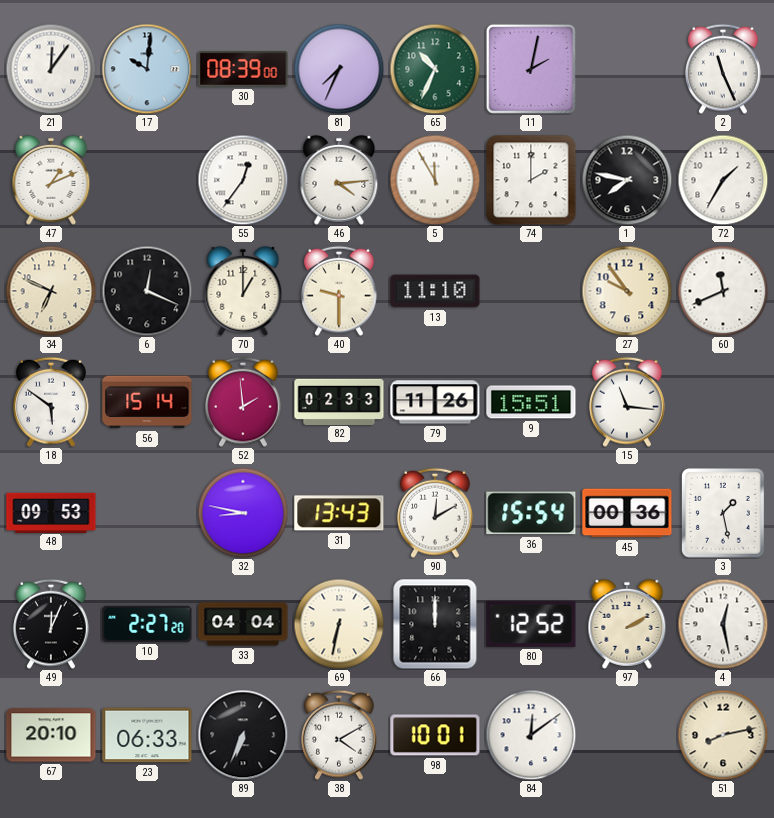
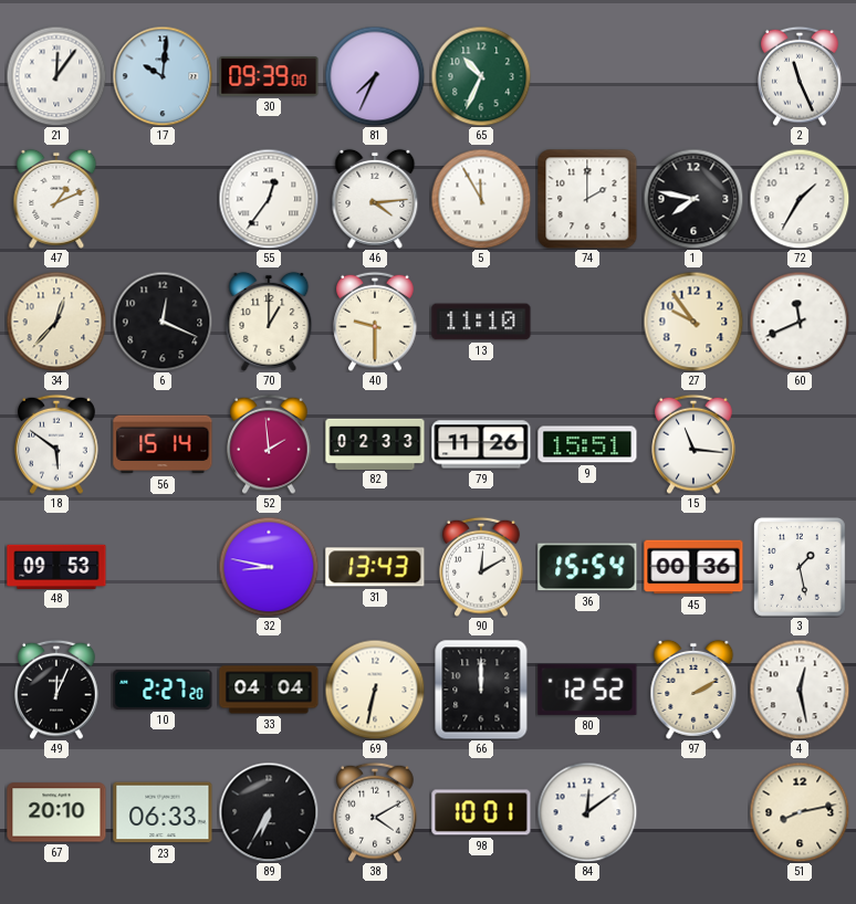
30: 08:39 -> 09:39
11: 2:02 -> none
34: 6:49 -> 12:37
89: 6:34 -> 6:35
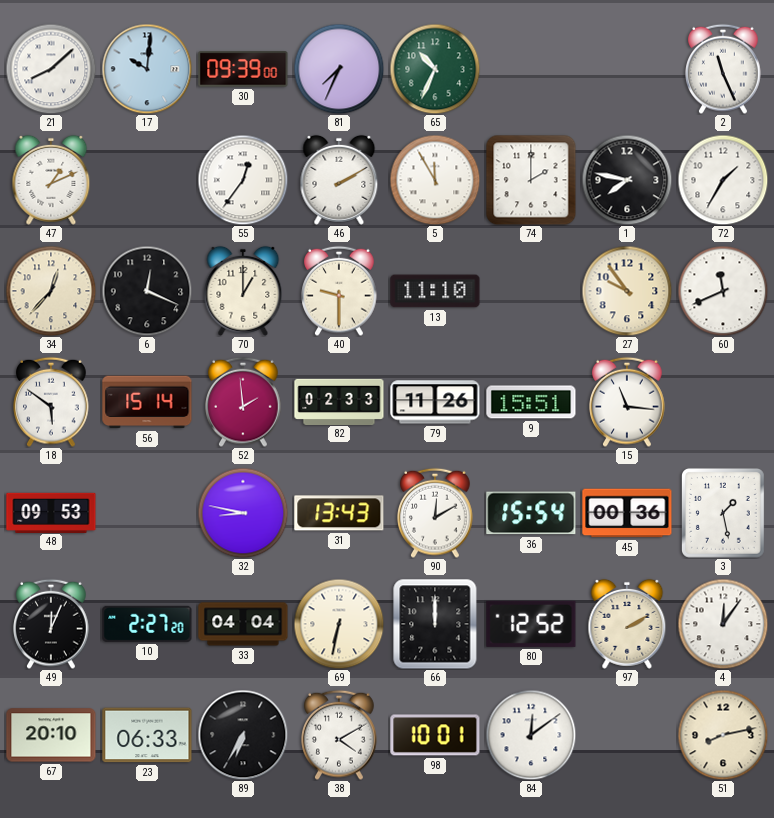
21: 12:06 -> 8:08
46: 4:14 -> 2:10
4: 12:28 -> 12:06
